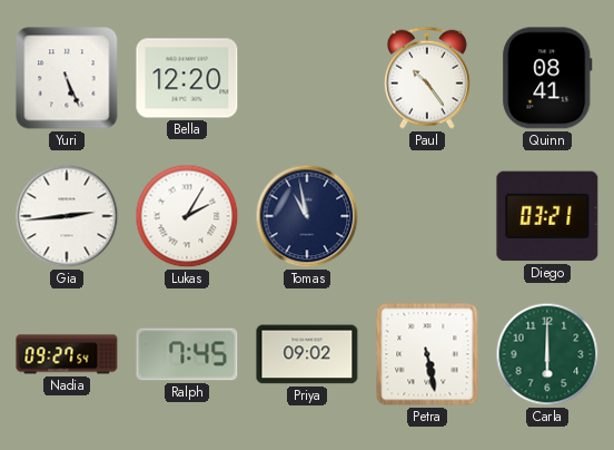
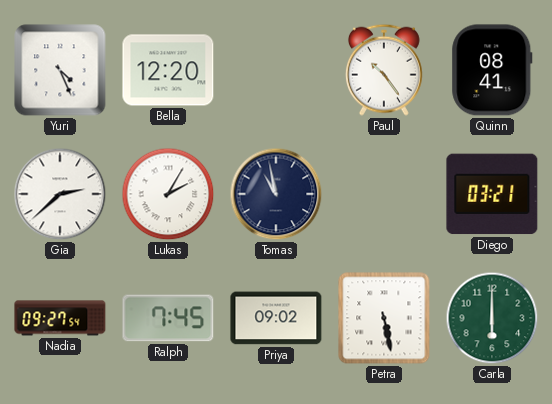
Yuri: 5:26 -> 4:26
Gia: 2:44 -> 2:38
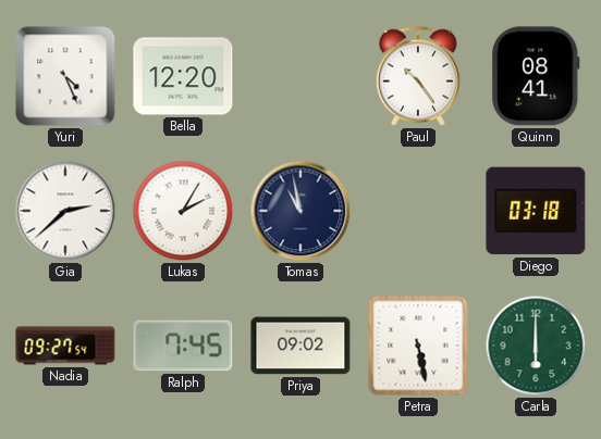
Diego: 03:21 -> 03:18
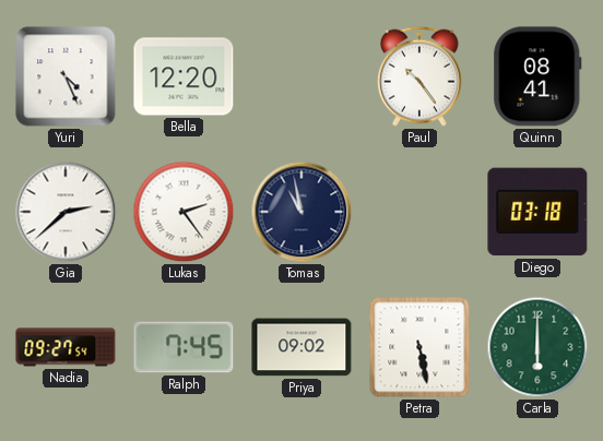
Lukas: 2:05 -> 2:24
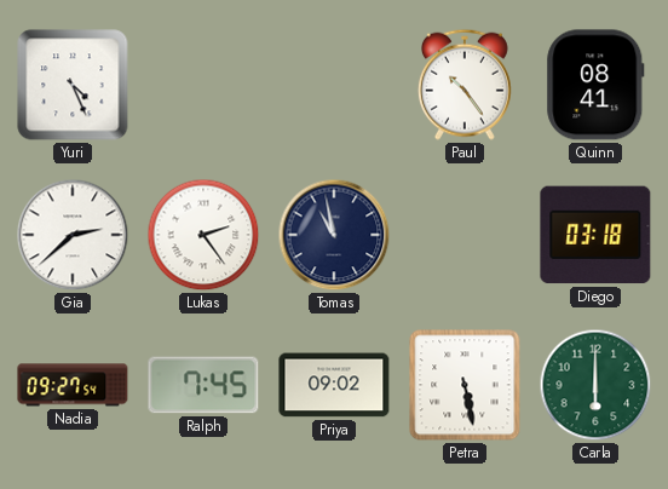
Bella: 12:20 -> none
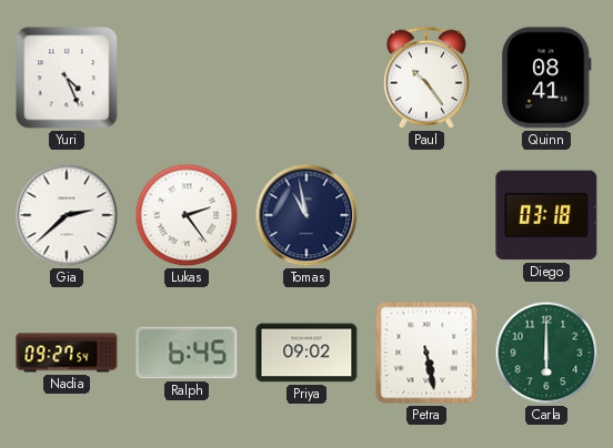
Ralph: 7:45 -> 6:45
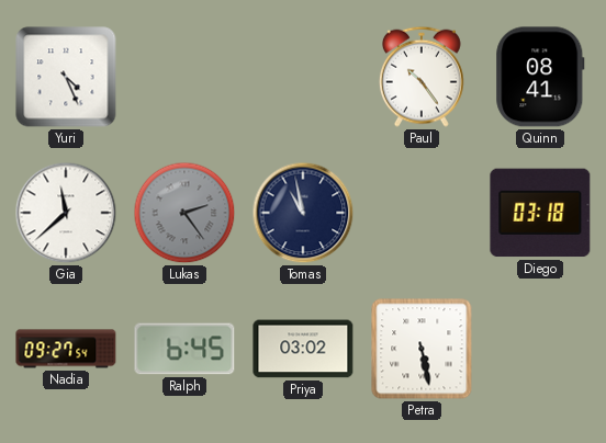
Gia: 2:38 -> 11:38
Lukas dial: white -> grey
Priya: 09:02 -> 03:02
Carla: 6:00 -> none
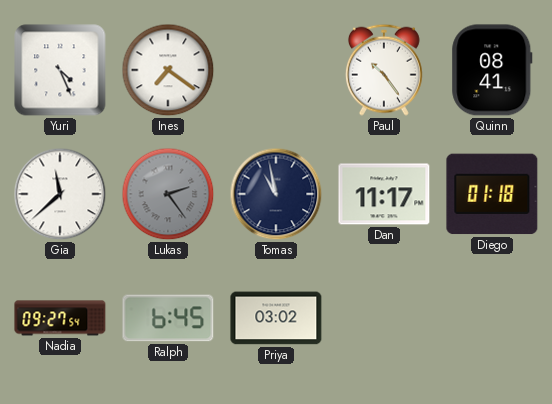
Ines: none -> 7:21
Dan: none -> 11:17
Diego: 03:18 -> 01:18
Petra: 5:28 -> none
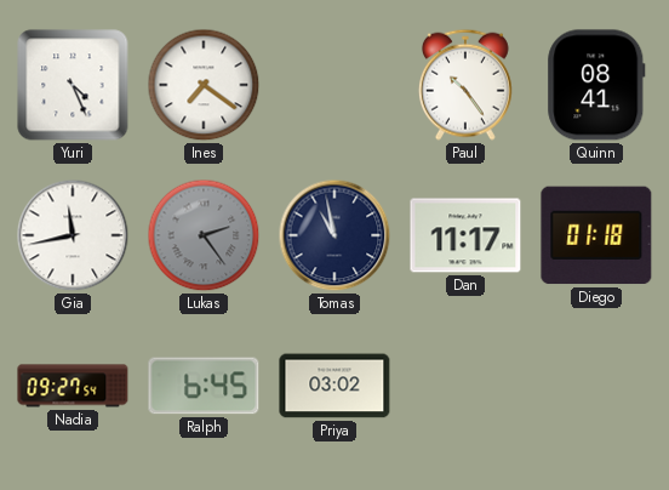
Gia: 11:38 -> 11:43
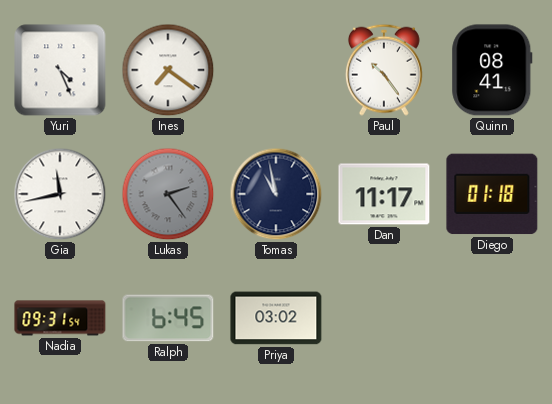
Nadia: 09:27 -> 09:31
